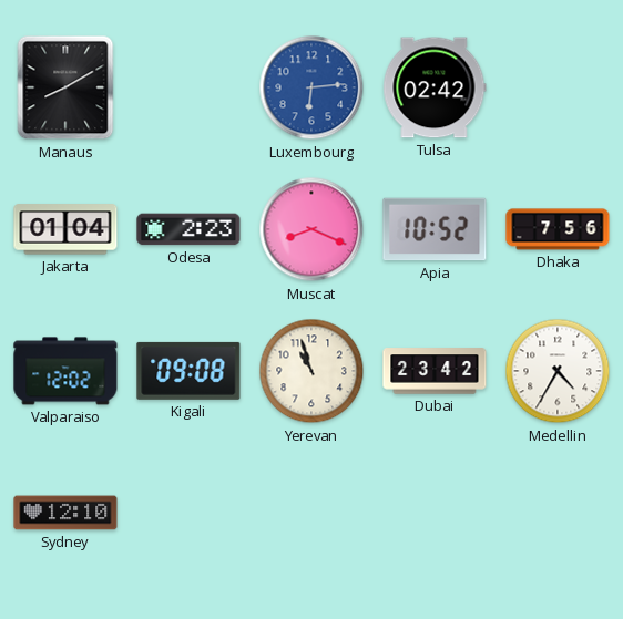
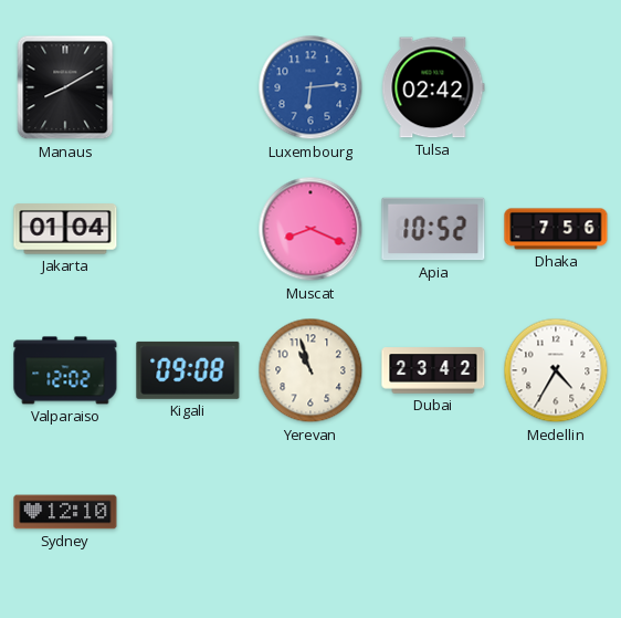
Odesa: 2:23 -> none
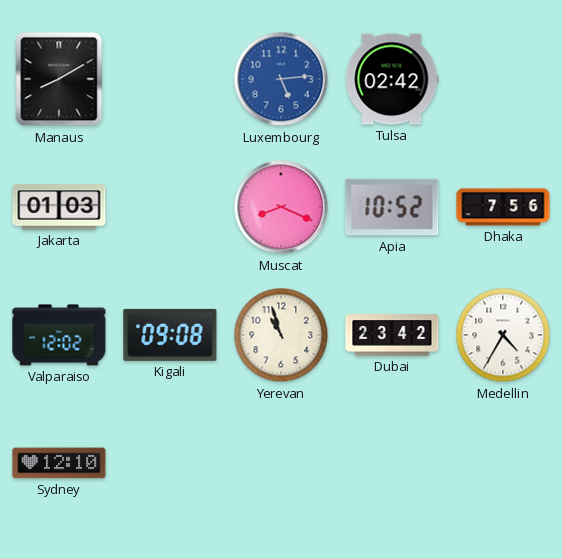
Luxembourg: 6:14 -> 5:14
Jakarta: 01:04 -> 01:03
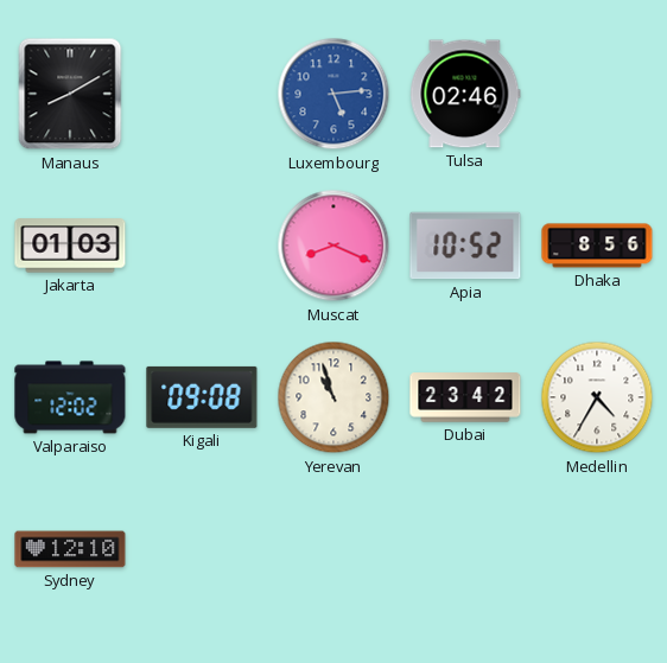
Tulsa: 02:42 -> 02:46
Dhaka: 7:56 -> 8:56
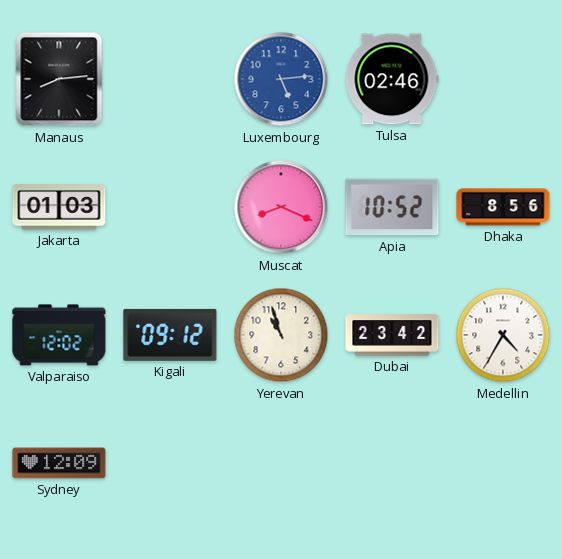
Manaus: 8:10 -> 8:14
Kigali: 09:08 -> 09:12
Sydney: 12:10 -> 12:09
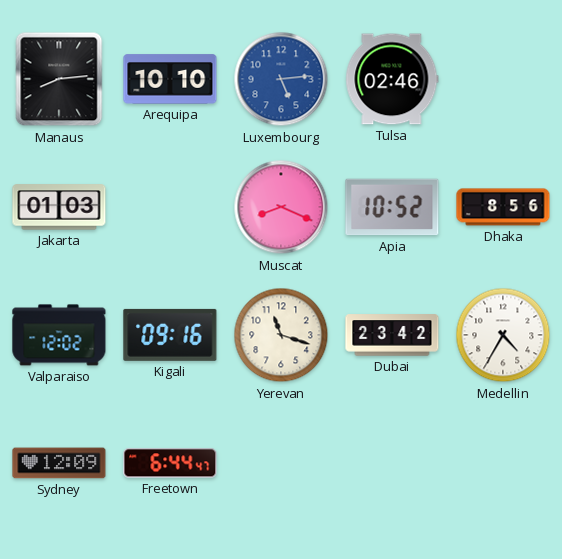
Arequipa: none -> 10:10
Kigali: 09:12 -> 09:16
Yerevan: 10:57 -> 11:18
Freetown: none -> 6:44
